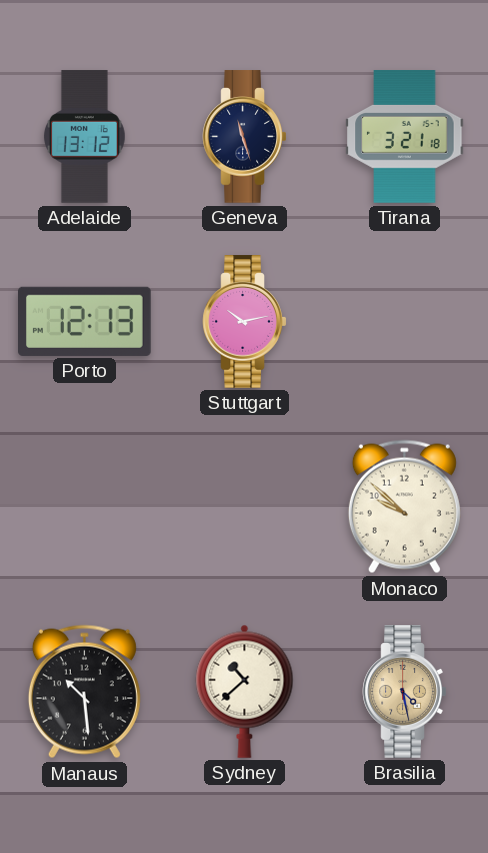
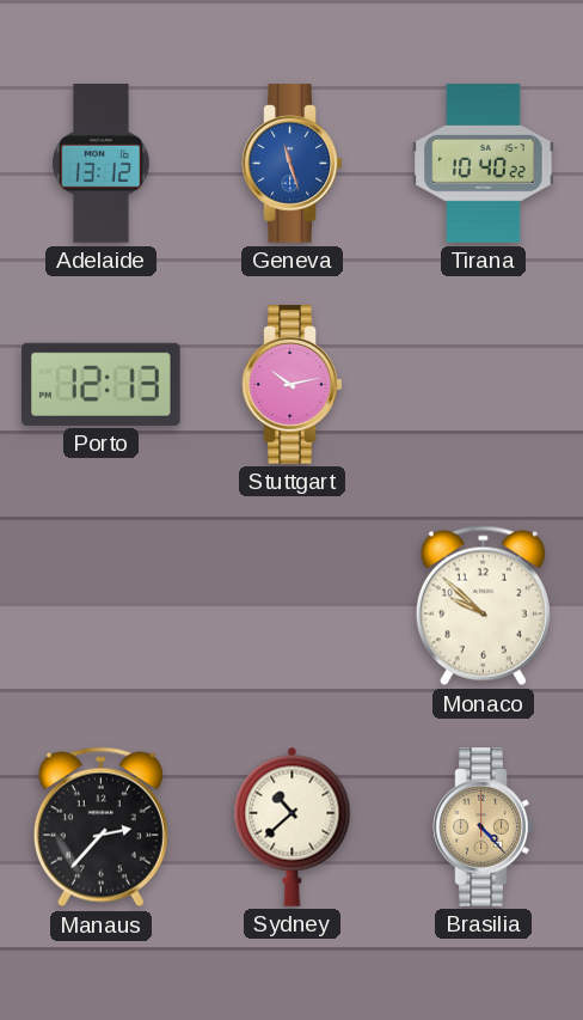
Geneva dial: navy -> blue
Tirana: 3:21 -> 10:40
Manaus: 10:29 -> 2:37
Brasilia: 4:28 -> 4:23
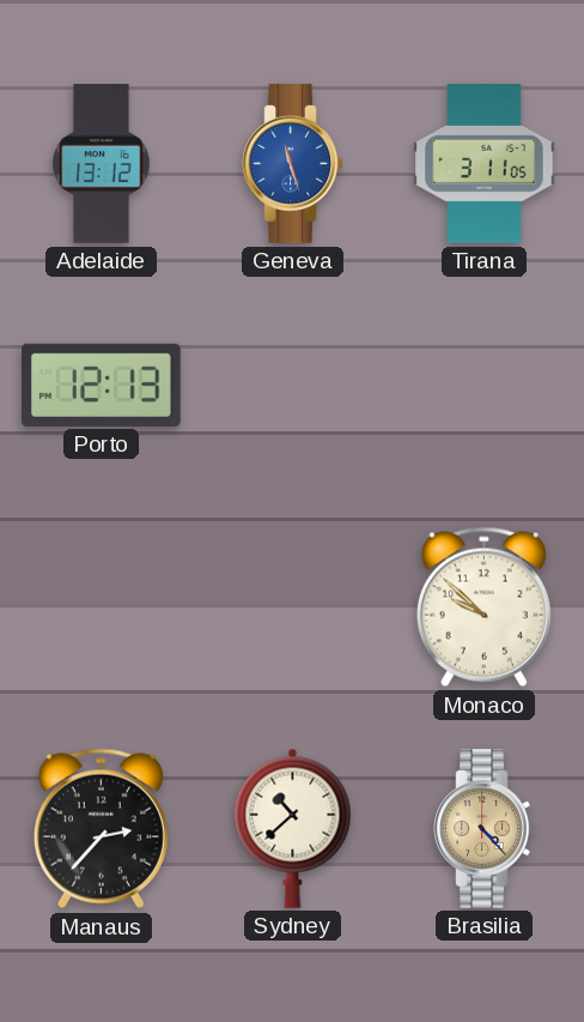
Tirana: 10:40 -> 3:11
Stuttgart: 10:13 -> none
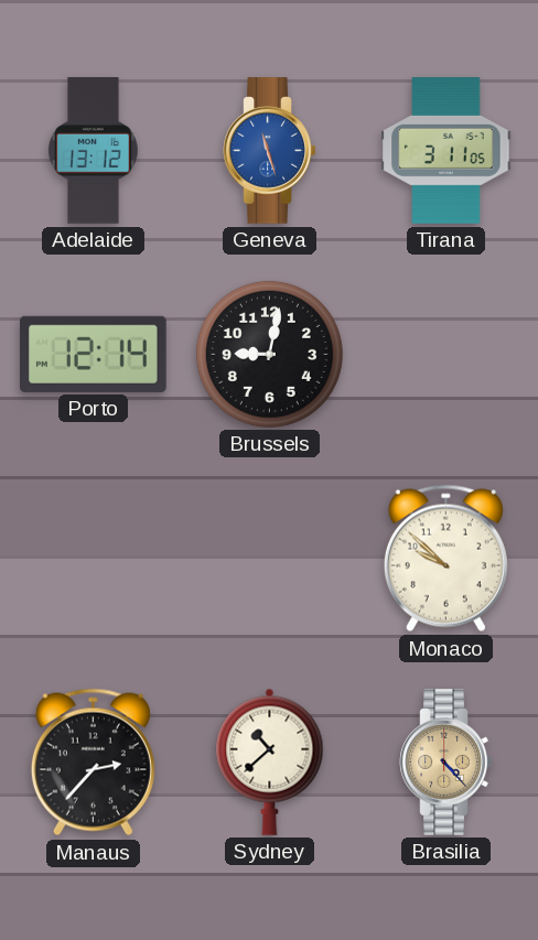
Porto: 12:13 -> 12:14
Brussels: none -> 9:02
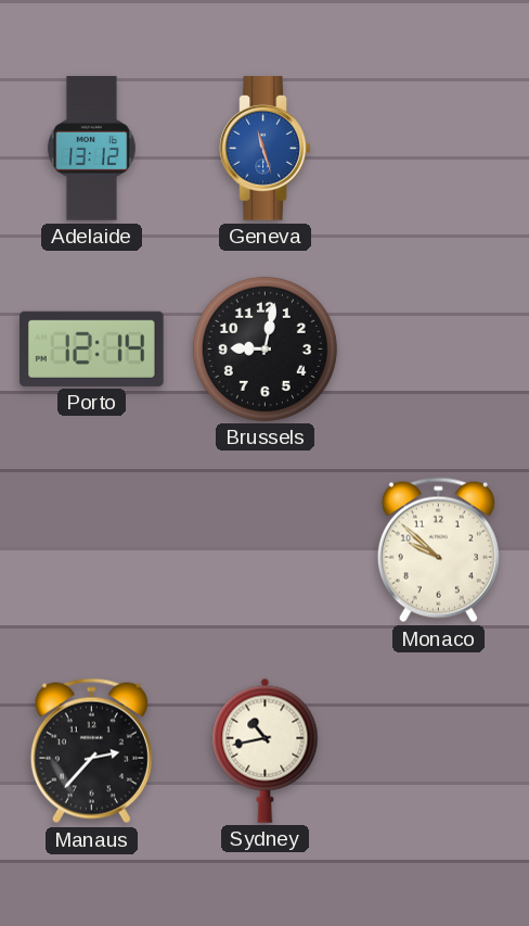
Tirana: 3:11 -> none
Sydney: 10:38 -> 10:43
Brasilia: 4:23 -> none
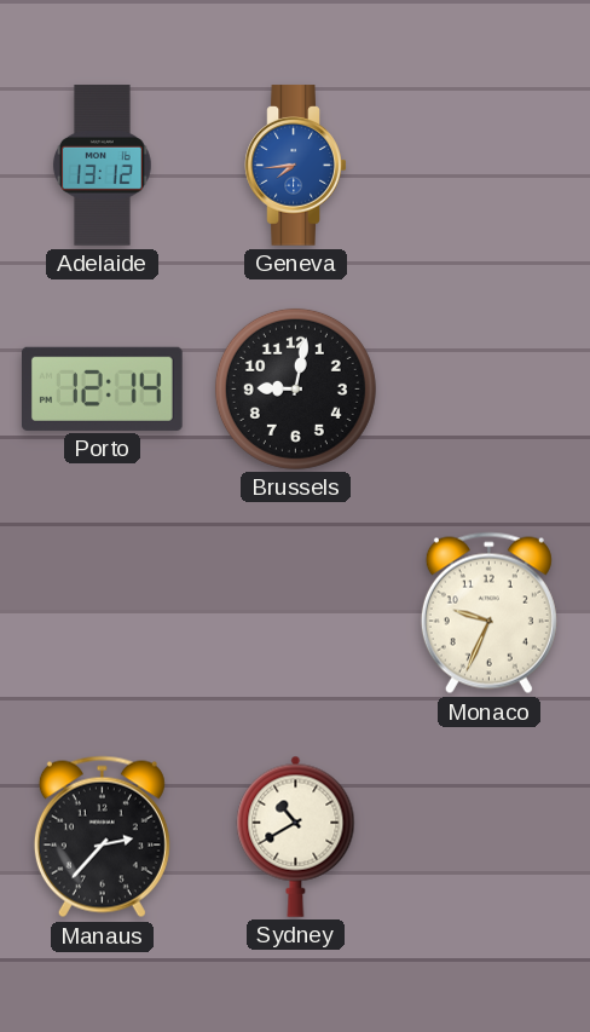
Geneva: 11:27 -> 7:44
Monaco: 9:52 -> 9:34
Sydney: 10:43 -> 10:40
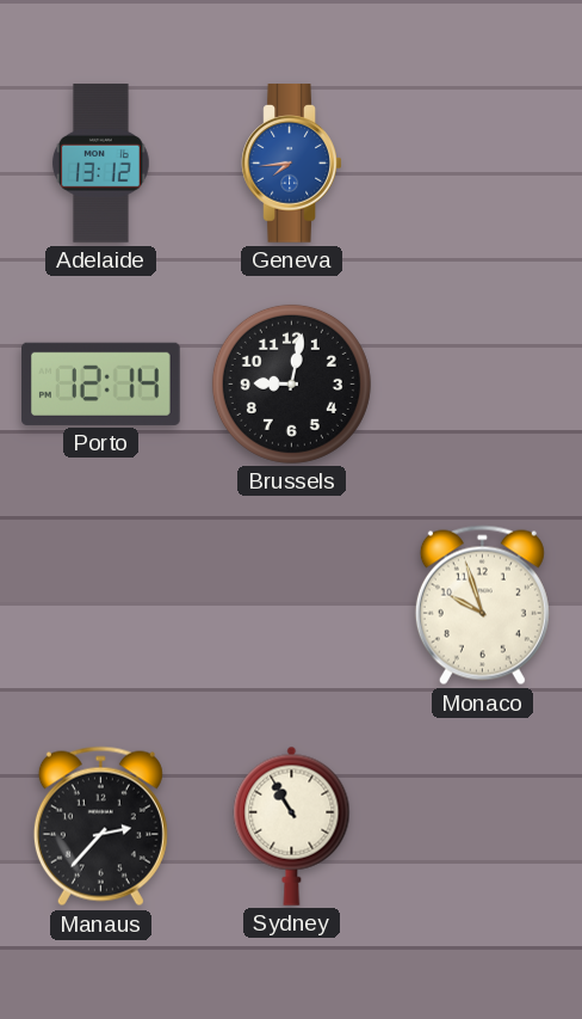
Monaco: 9:34 -> 9:57
Sydney: 10:40 -> 10:55
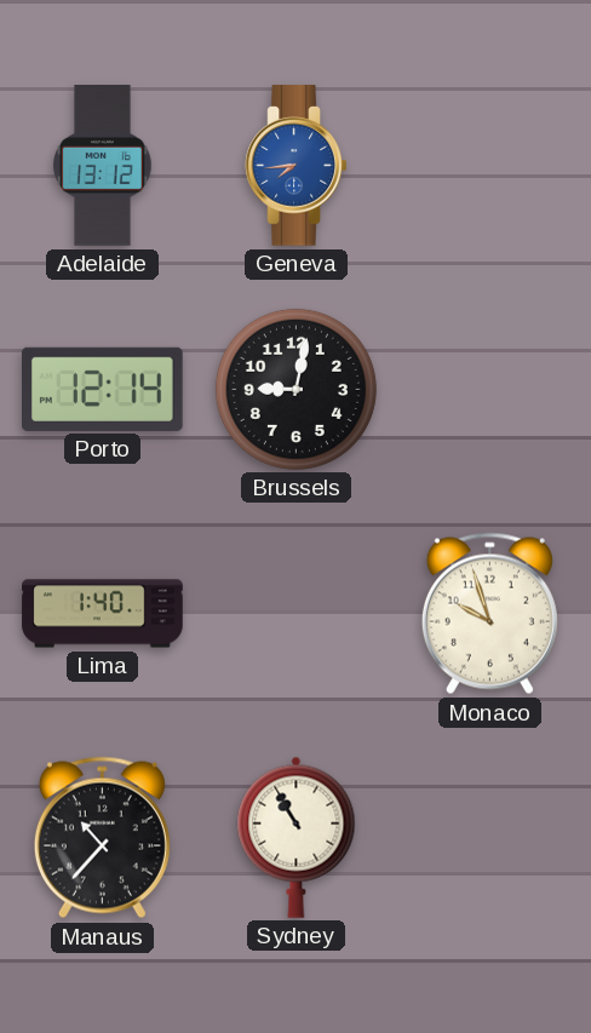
Lima: none -> 1:40
Manaus: 2:37 -> 10:37
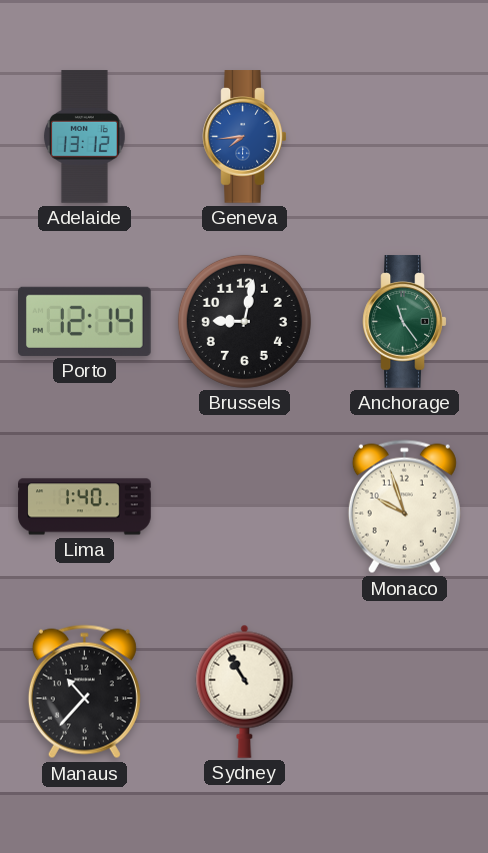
Anchorage: none -> 11:24
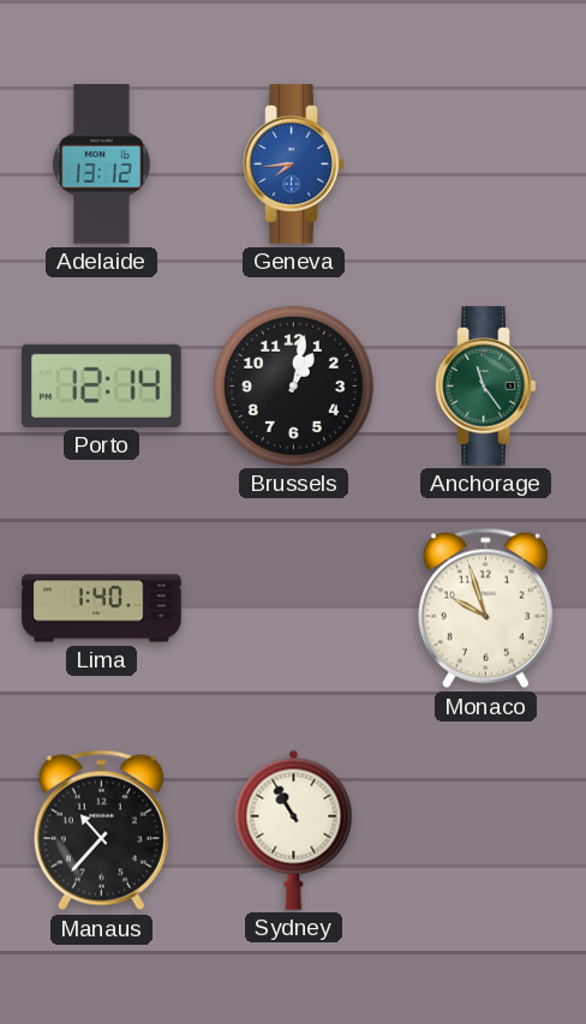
Brussels: 9:02 -> 1:02
